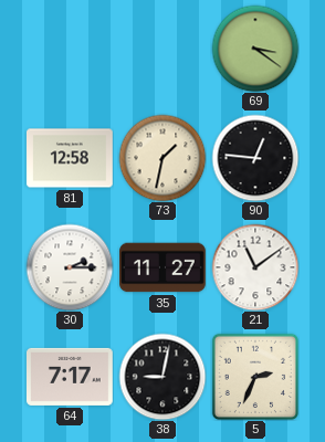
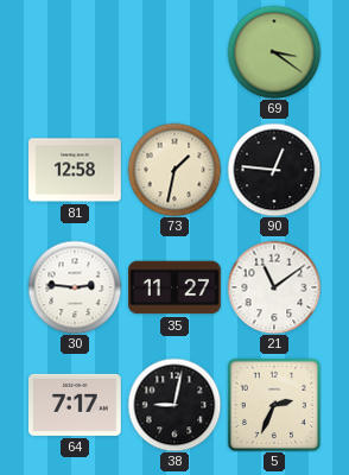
30: 2:15 -> 2:46
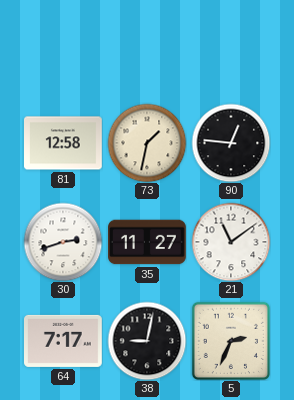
69: 3:21 -> none
30: 2:46 -> 2:42
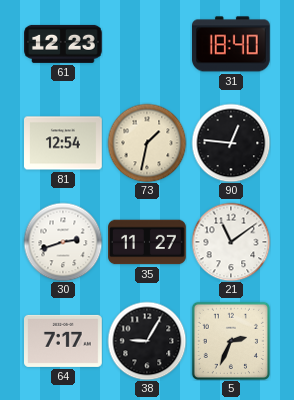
61: none -> 12:23
31: none -> 18:40
81: 12:58 -> 12:54
38: 9:02 -> 9:05
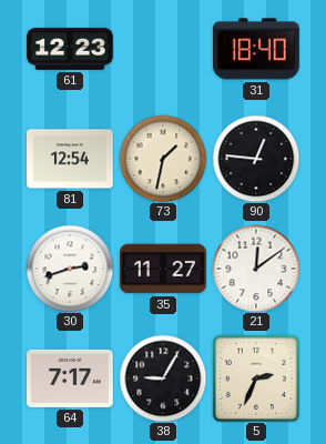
21: 11:09 -> 12:09
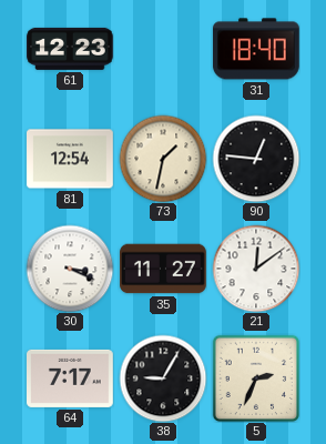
30: 2:42 -> 3:19
